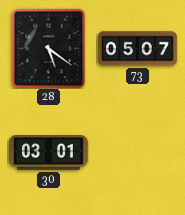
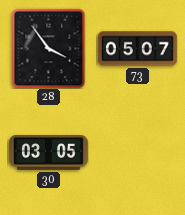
28: 5:21 -> 3:54
30: 03:01 -> 03:05
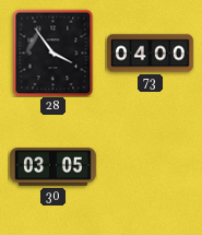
73: 05:07 -> 04:00
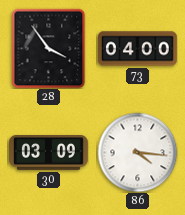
30: 03:05 -> 03:09
86: none -> 4:16
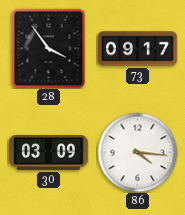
73: 04:00 -> 09:17
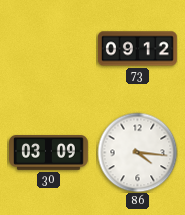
28: 3:54 -> none
73: 09:17 -> 09:12
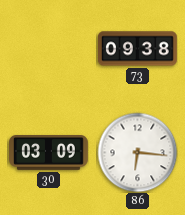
73: 09:12 -> 09:38
86: 4:16 -> 6:16
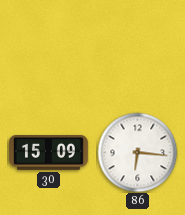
73: 09:38 -> none
30: 03:09 -> 15:09
